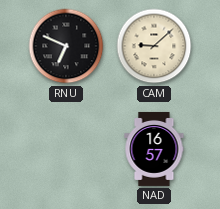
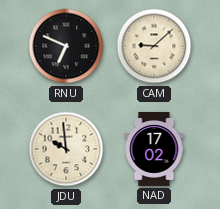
JDU: none -> 9:59
NAD: 16:57 -> 17:02
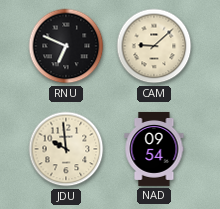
NAD: 17:02 -> 09:54
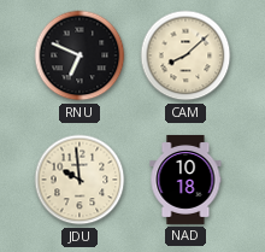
CAM: 9:08 -> 8:08
NAD: 09:54 -> 10:18
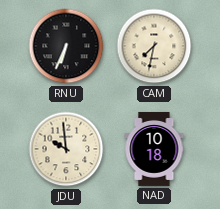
RNU: 6:49 -> 6:34
CAM: 8:08 -> 7:32
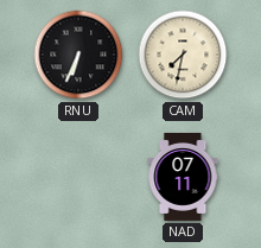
JDU: 9:59 -> none
NAD: 10:18 -> 07:11
